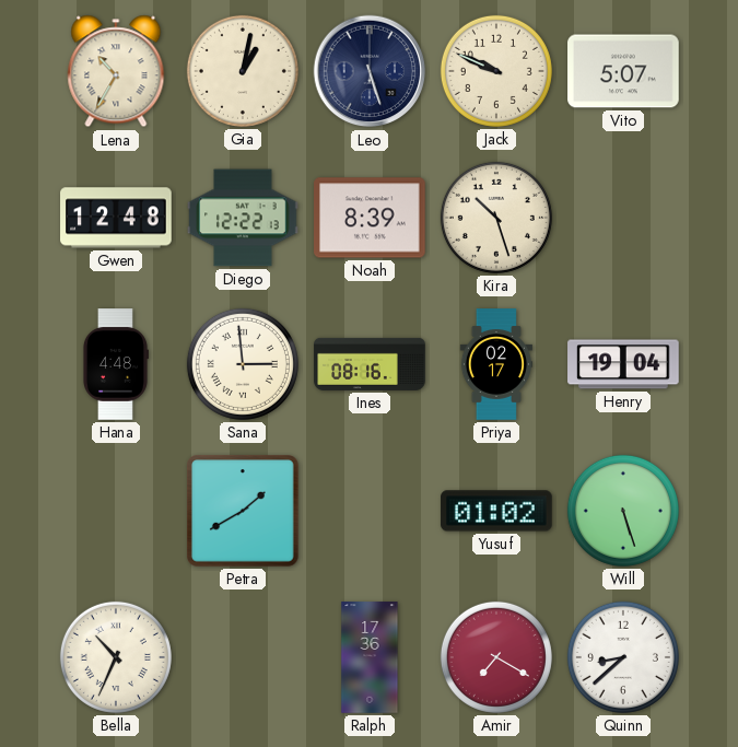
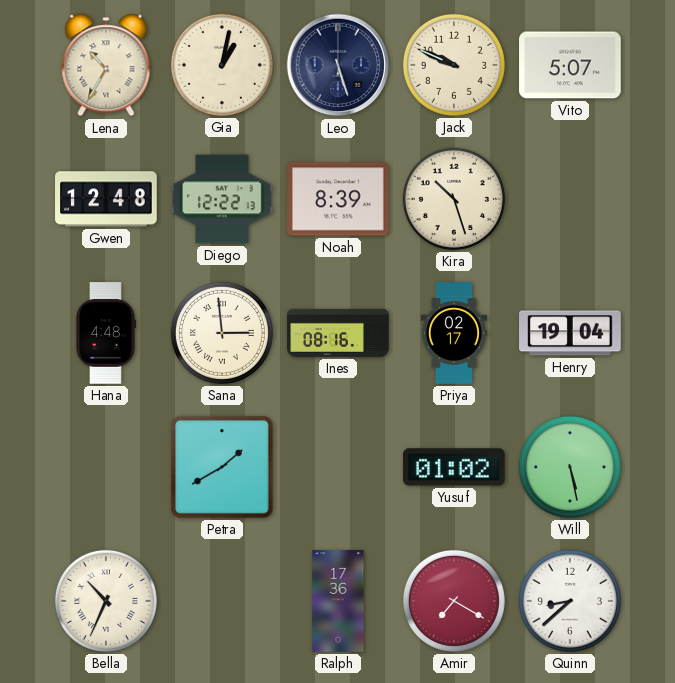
Will: 5:27 -> 5:28
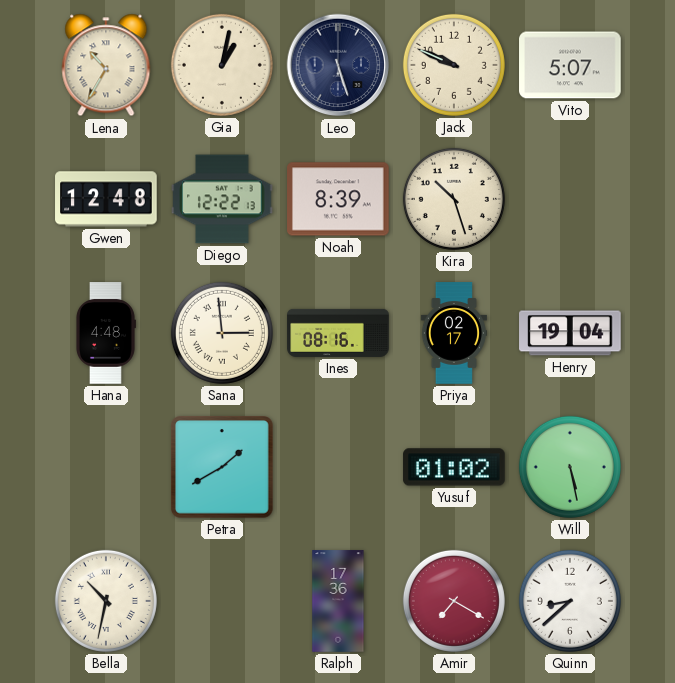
Bella: 10:34 -> 10:32
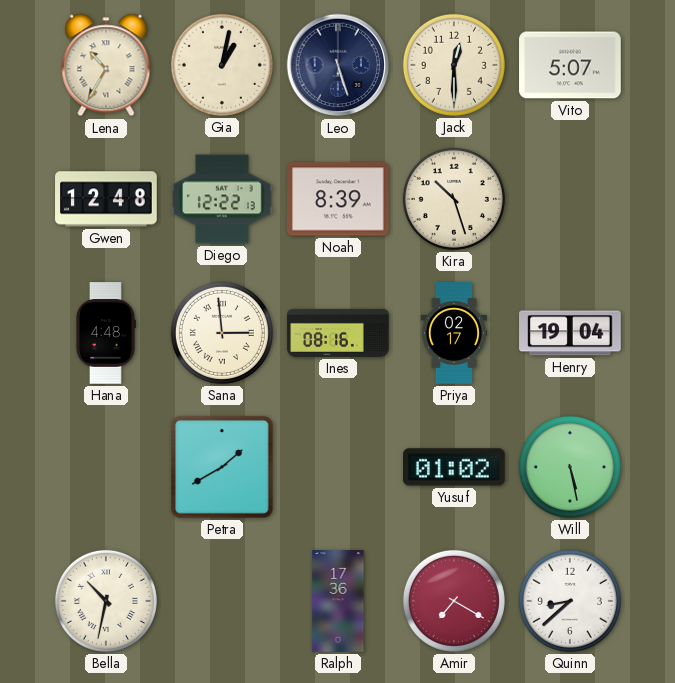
Jack: 9:49 -> 12:30
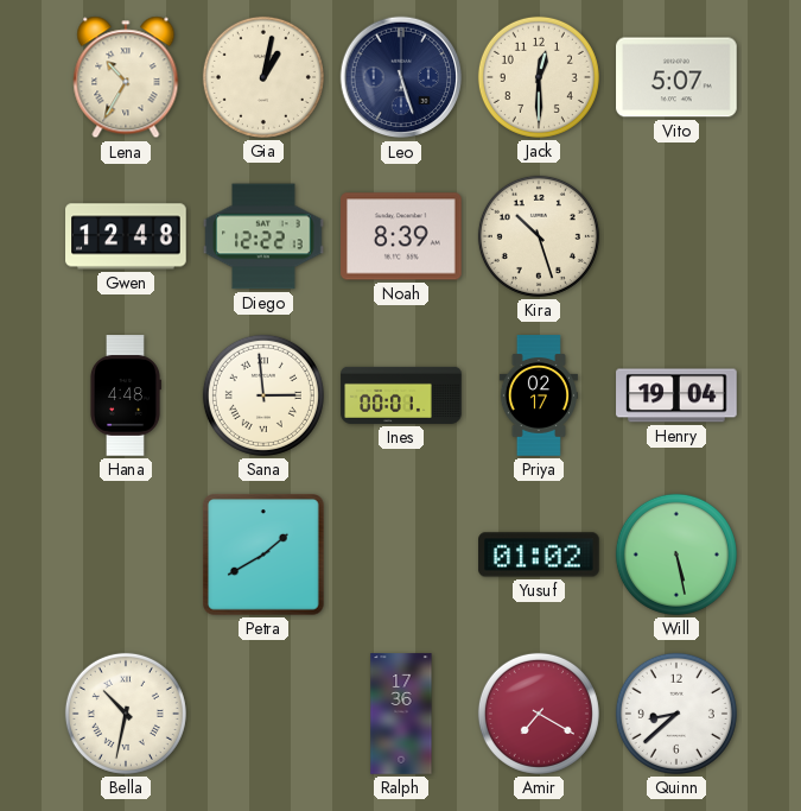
Ines: 08:16 -> 00:01
